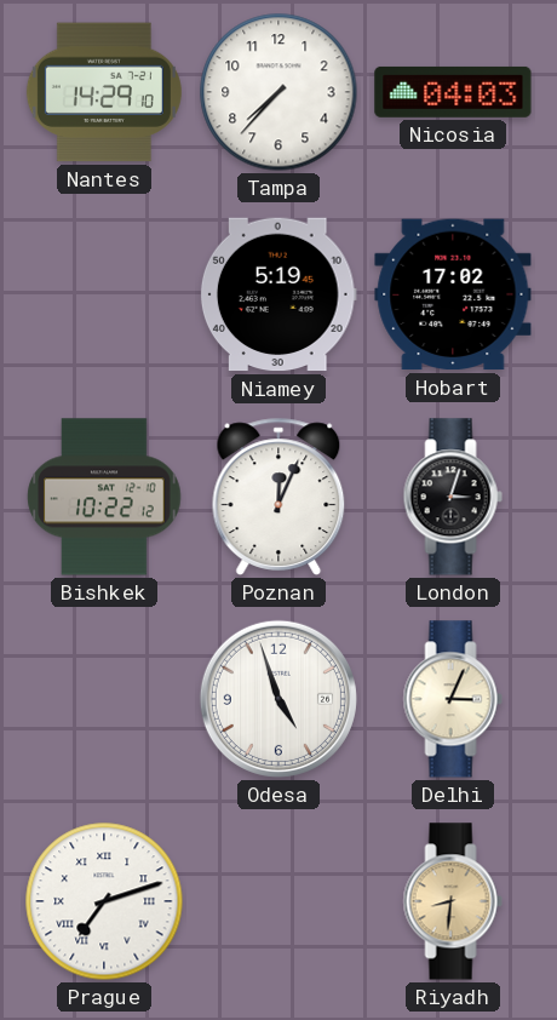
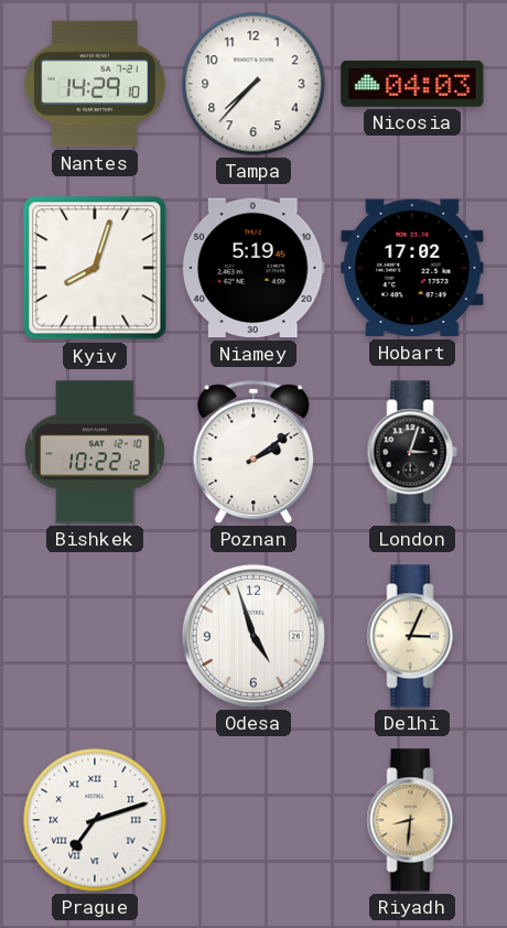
Kyiv: none -> 8:03
Poznan: 12:04 -> 2:09
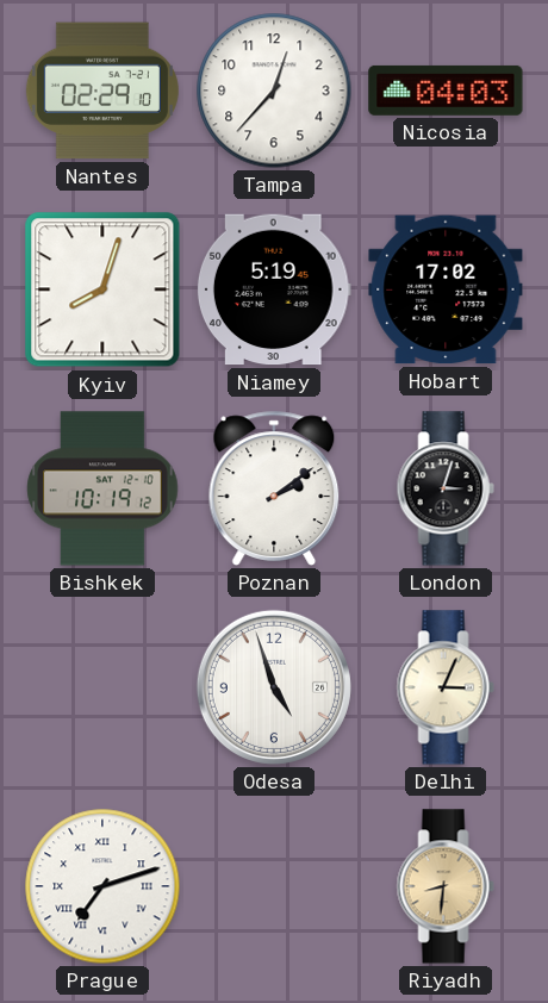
Nantes: 14:29 -> 02:29
Tampa: 7:37 -> 12:37
Bishkek: 10:22 -> 10:19
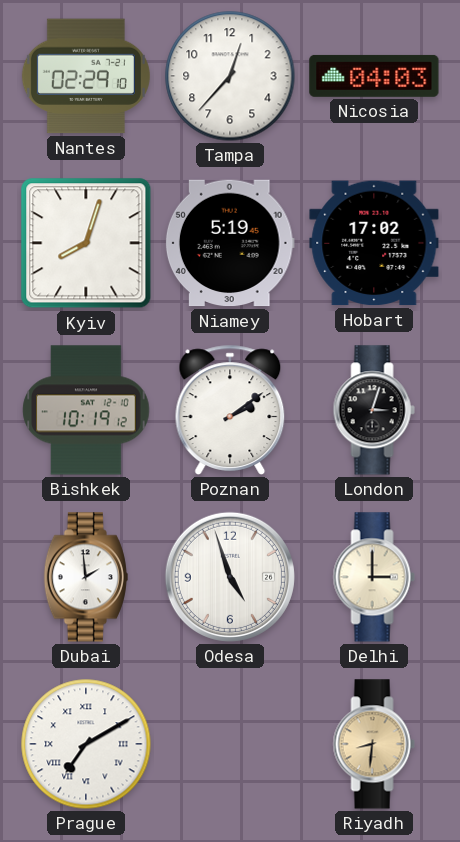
Dubai: none -> 1:59
Delhi: 3:04 -> 3:00
Prague: 7:12 -> 7:10
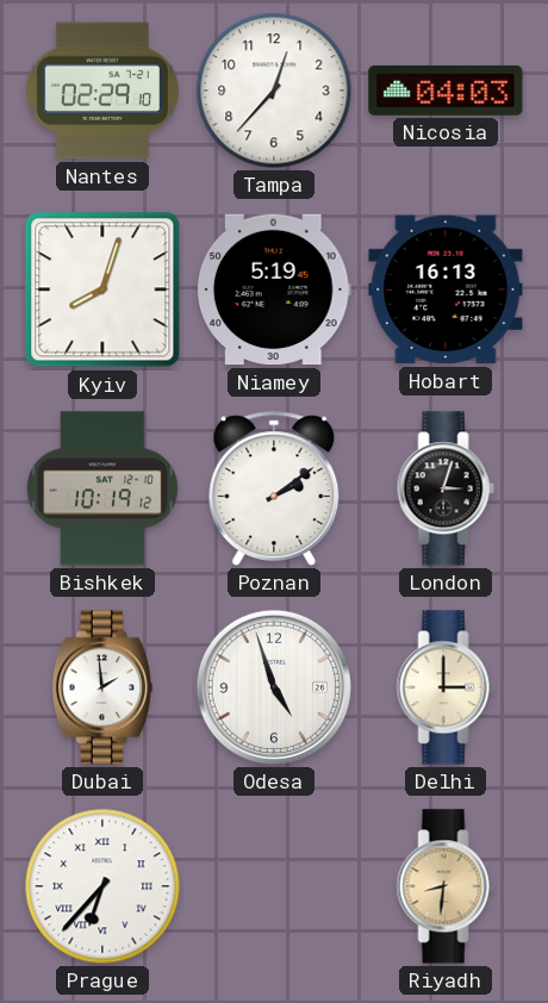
Hobart: 17:02 -> 16:13
Prague: 7:10 -> 6:37
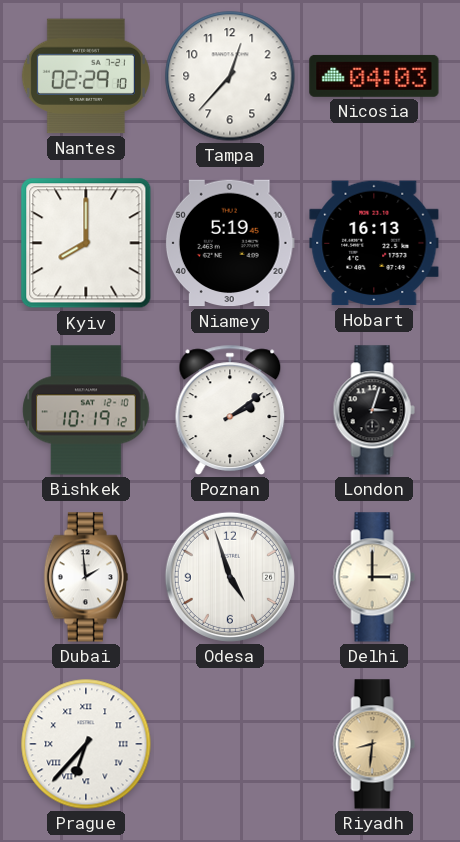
Kyiv: 8:03 -> 8:00
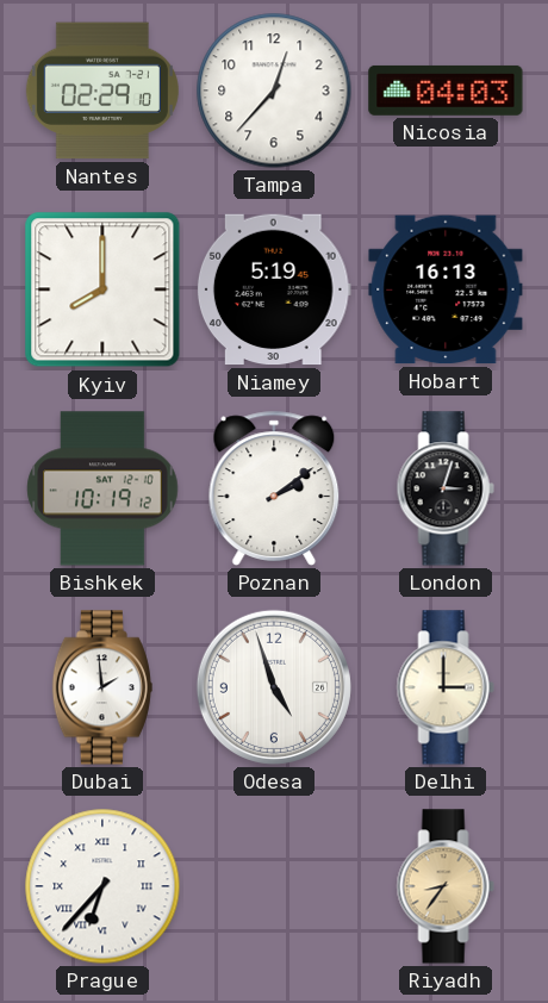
Riyadh: 8:31 -> 8:36
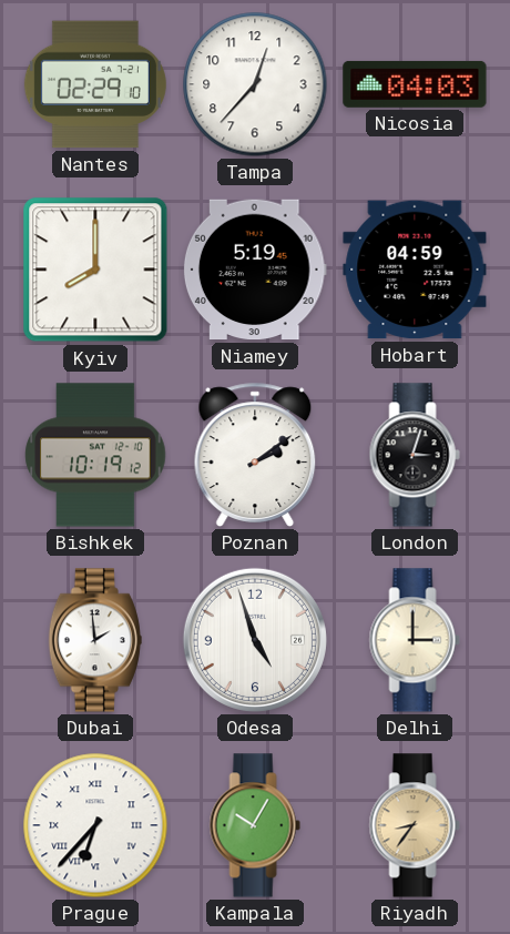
Hobart: 16:13 -> 04:59
Kampala: none -> 10:05
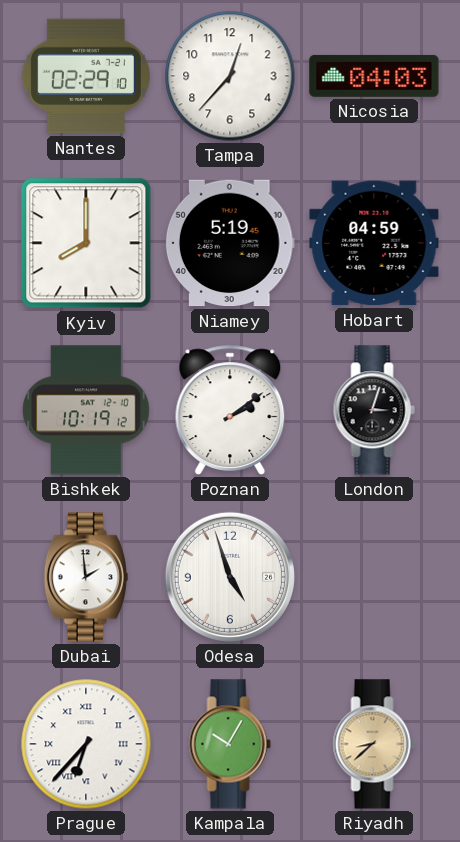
Delhi: 3:00 -> none
Riyadh: 8:36 -> 8:38
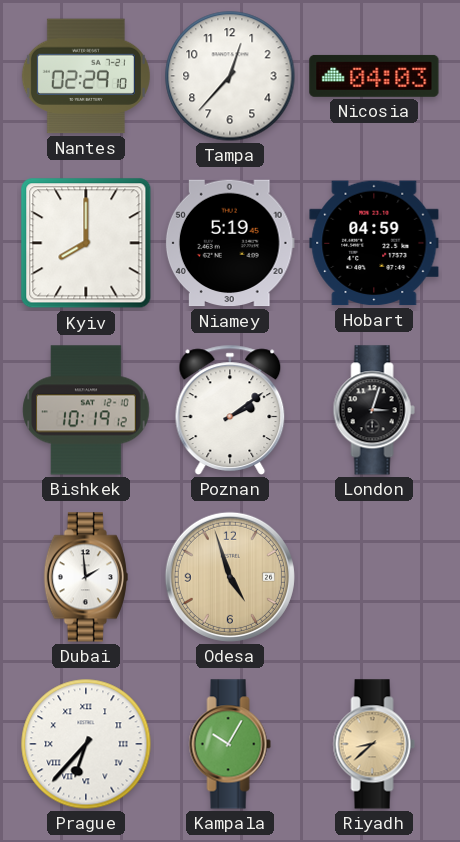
Odesa dial: white -> champagne
